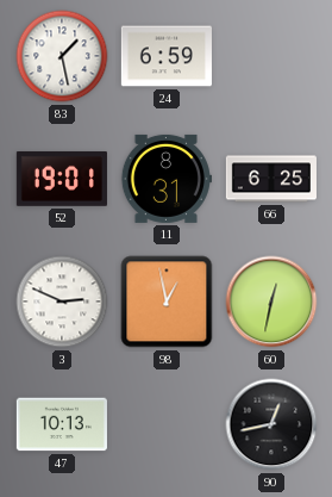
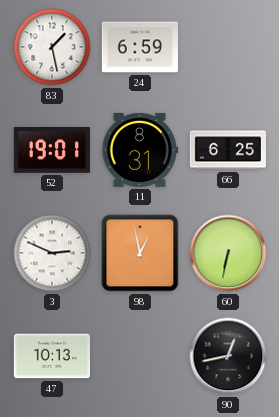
60: 12:32 -> 6:32
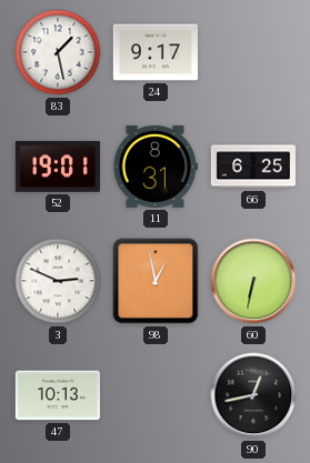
24: 6:59 -> 9:17
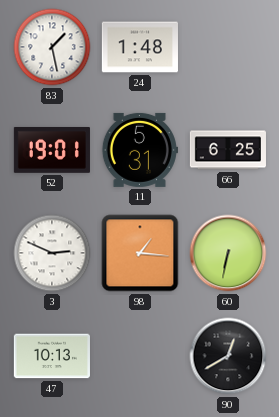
24: 9:17 -> 1:48
11: 8:31 -> 5:31
98: 12:58 -> 1:16
90: 12:43 -> 12:40
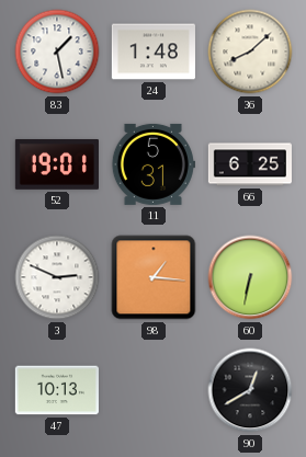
36: none -> 8:08
